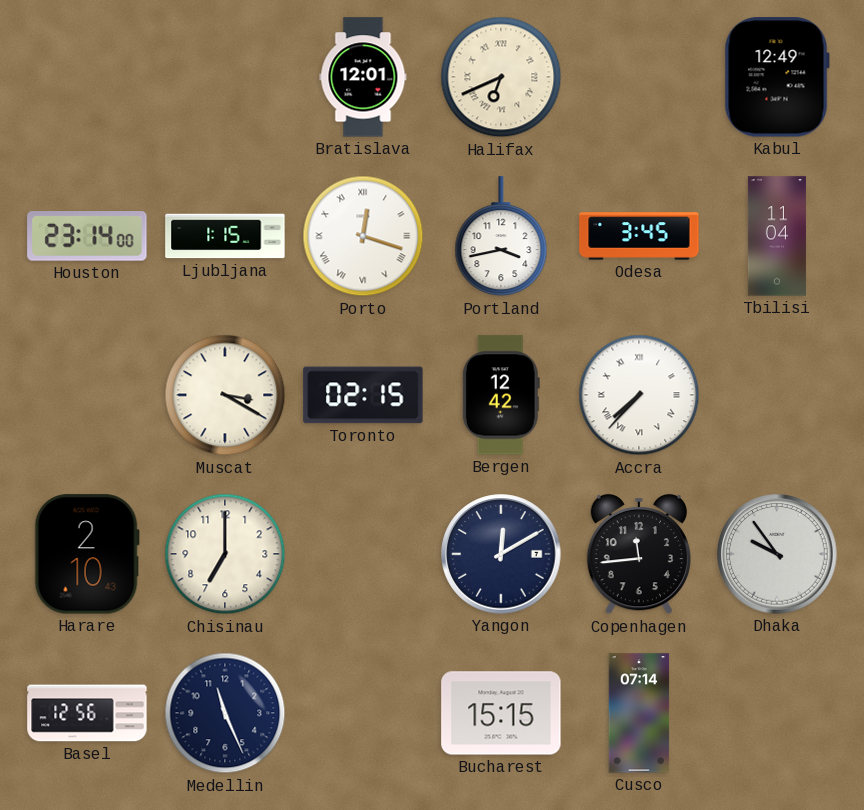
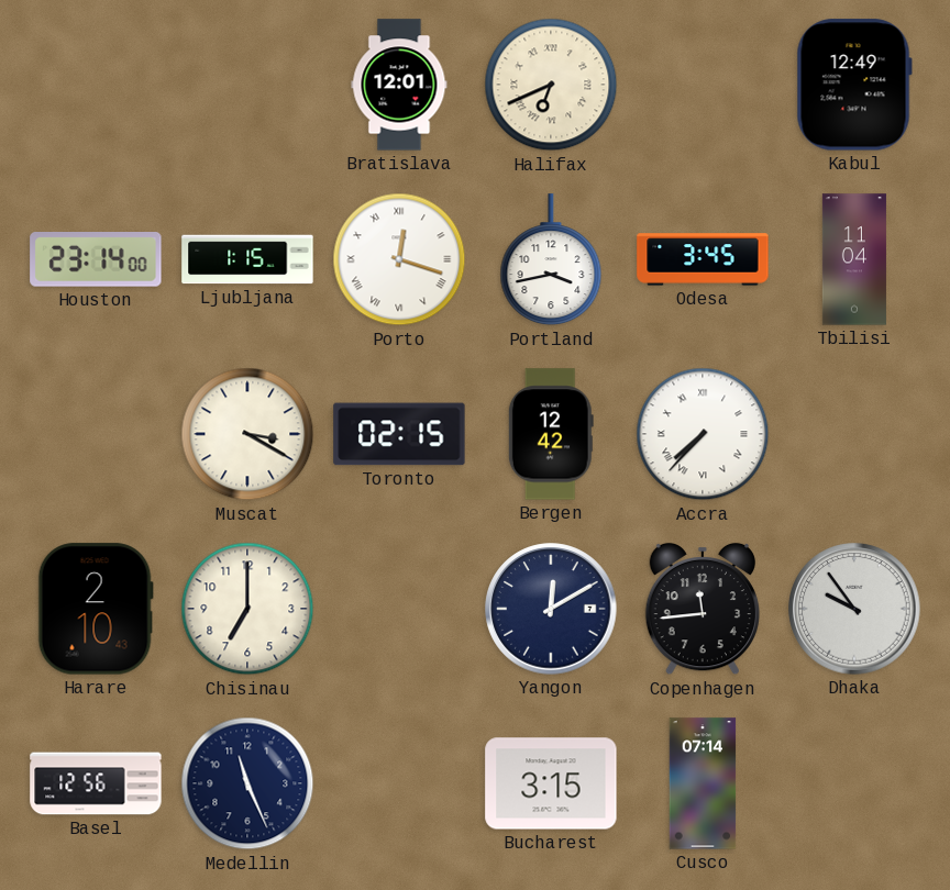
Bucharest: 15:15 -> 3:15
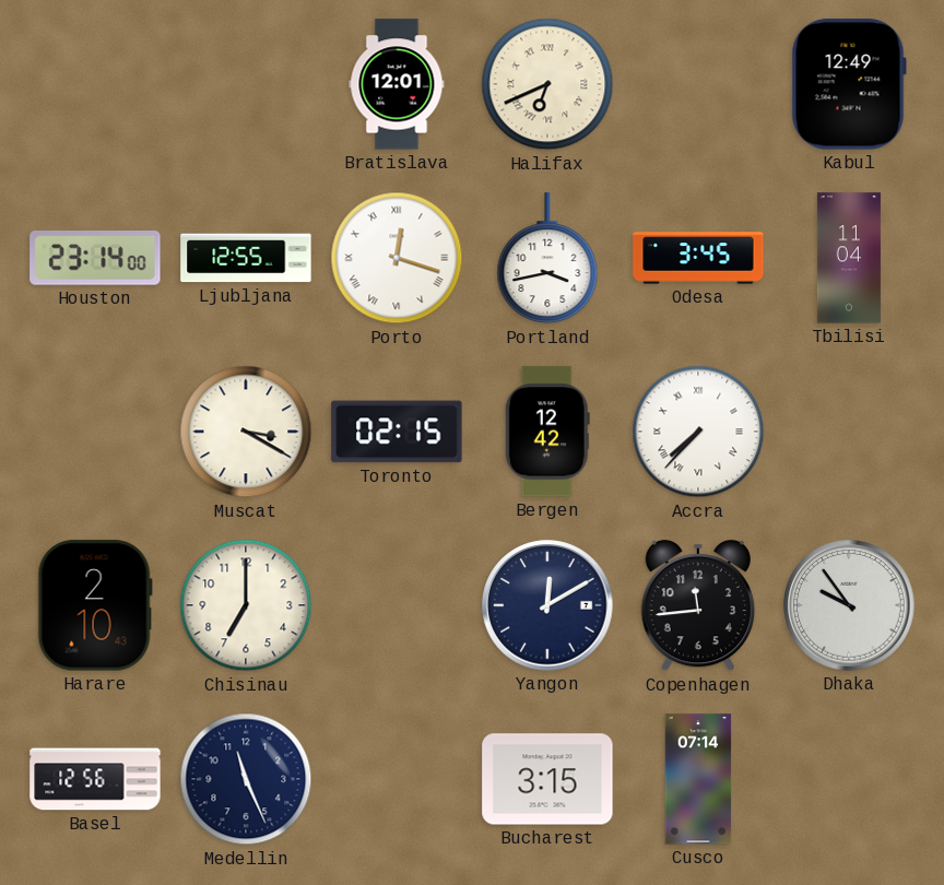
Ljubljana: 1:15 -> 12:55
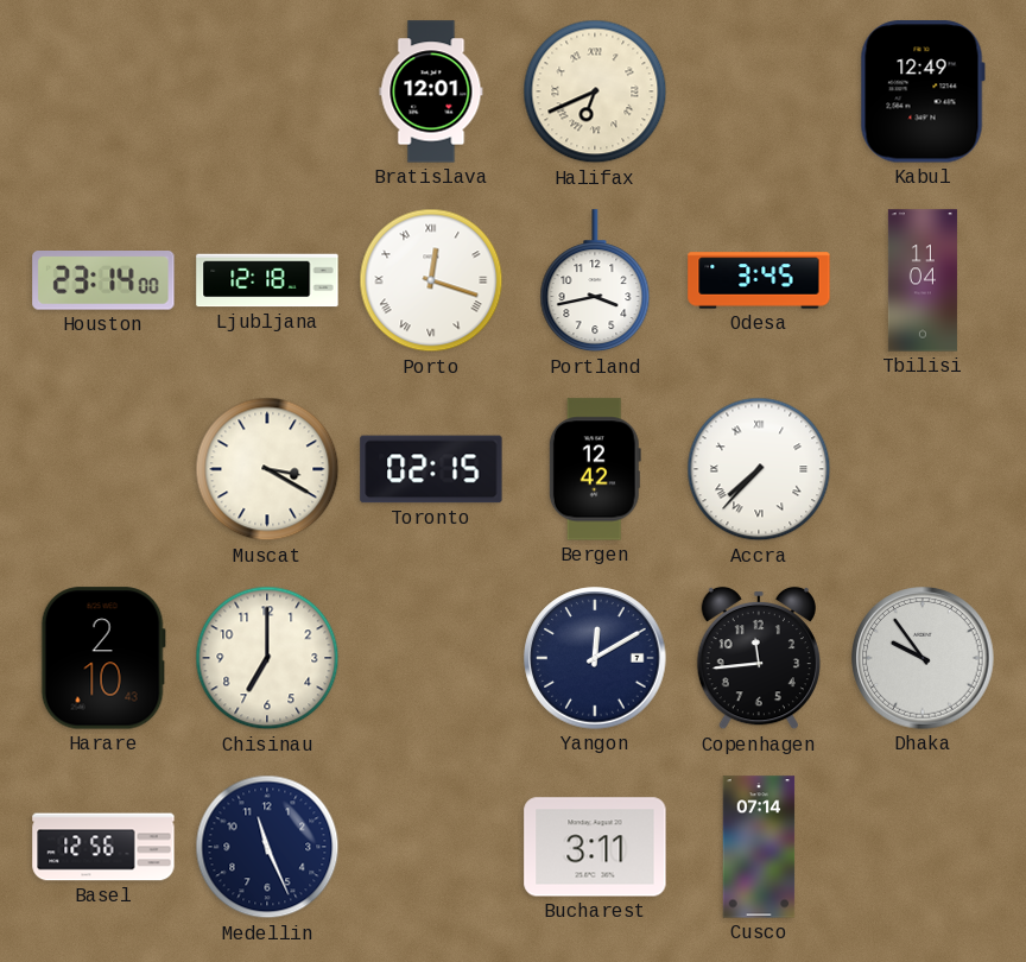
Ljubljana: 12:55 -> 12:18
Bucharest: 3:15 -> 3:11
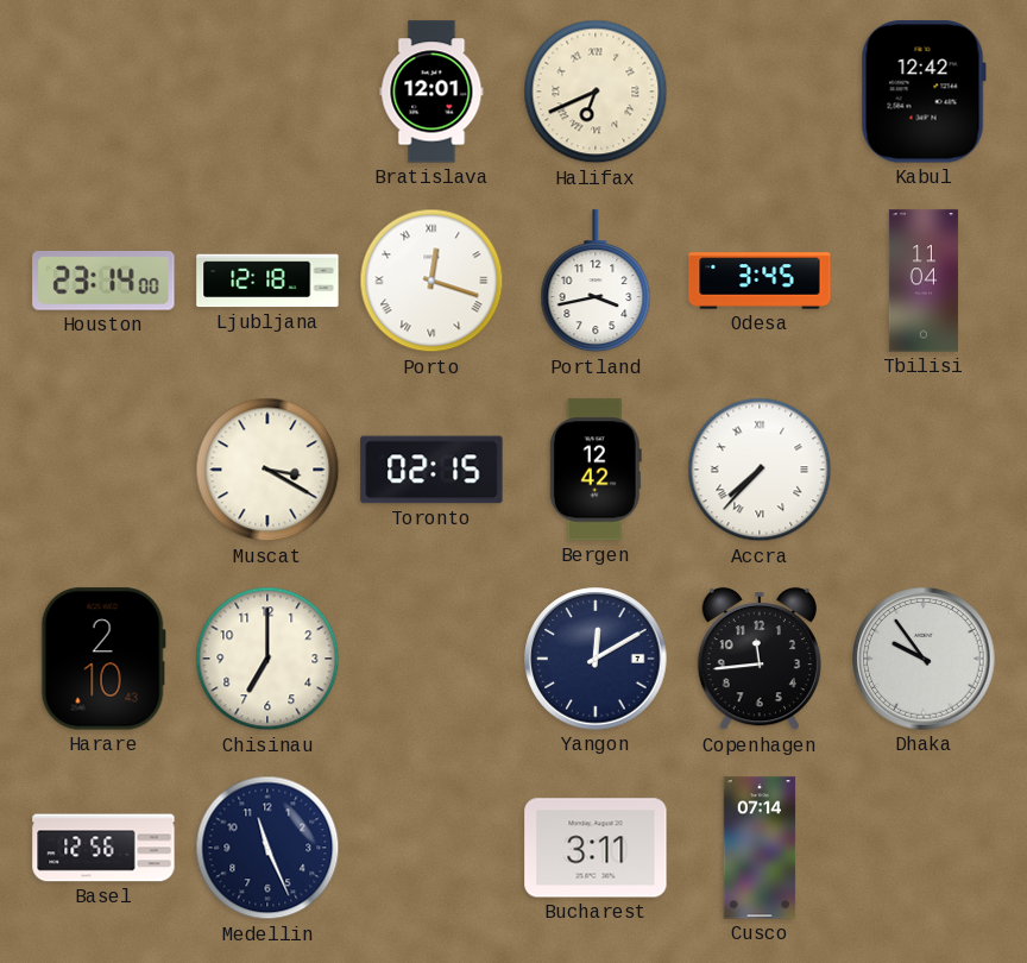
Kabul: 12:49 -> 12:42
